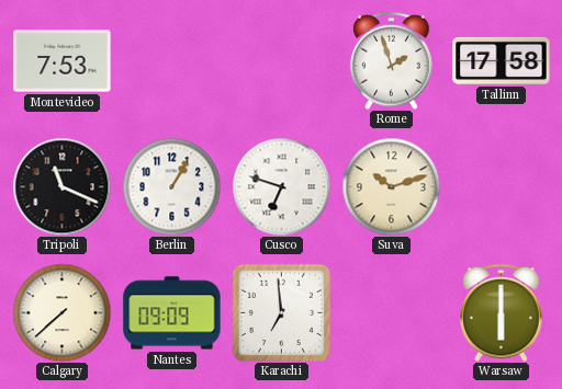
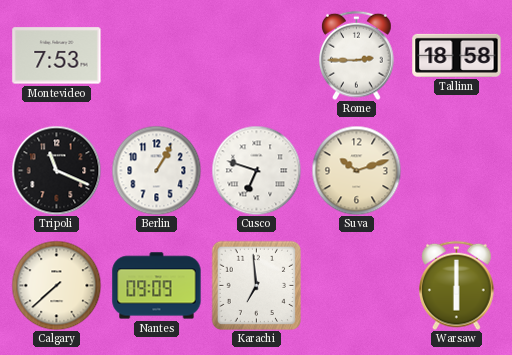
Rome: 1:57 -> 2:45
Tallinn: 17:58 -> 18:58
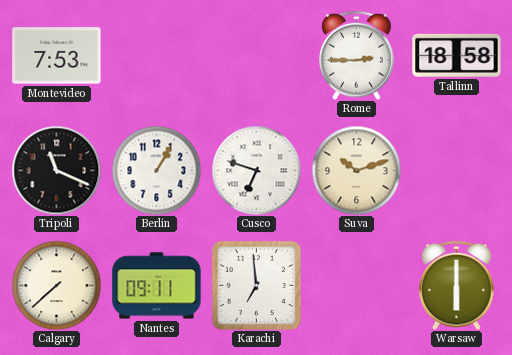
Nantes: 09:09 -> 09:11
